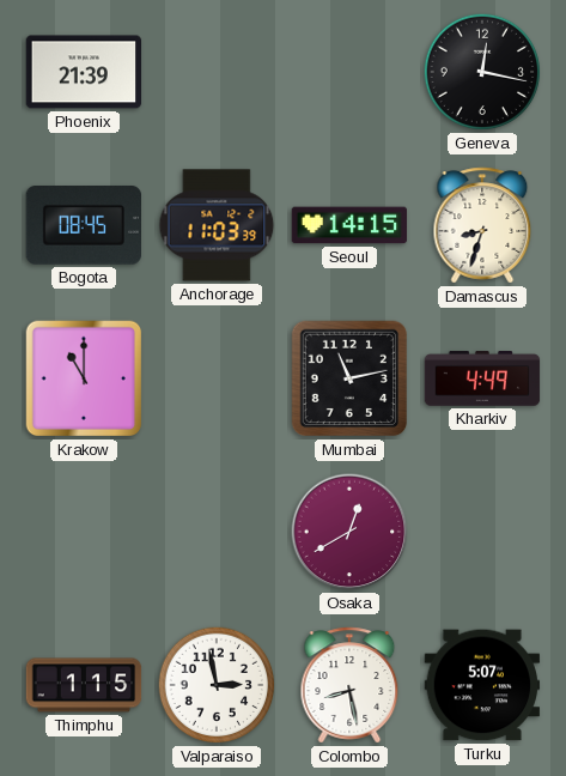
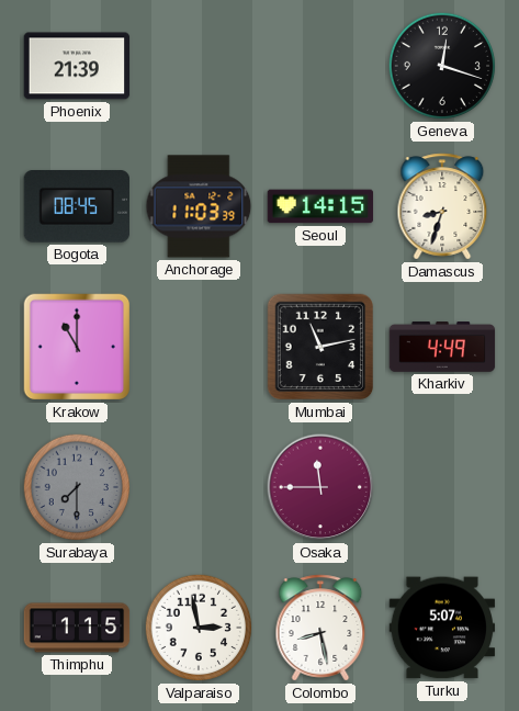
Geneva: 12:17 -> 12:18
Surabaya: none -> 7:30
Osaka: 12:40 -> 11:45
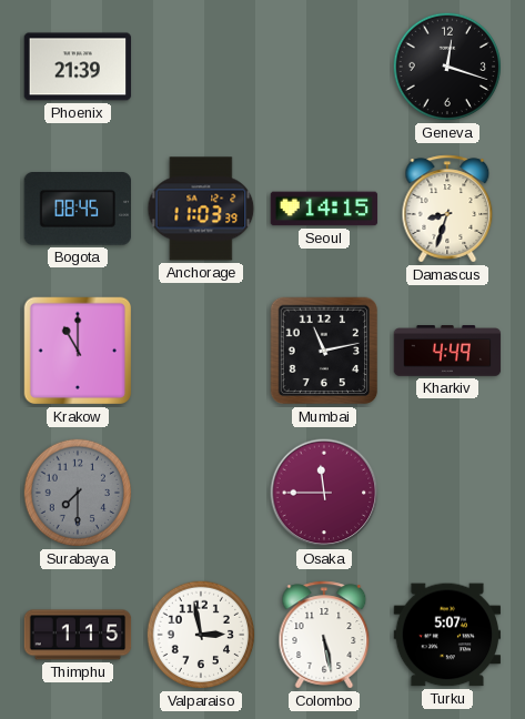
Colombo: 8:28 -> 5:28
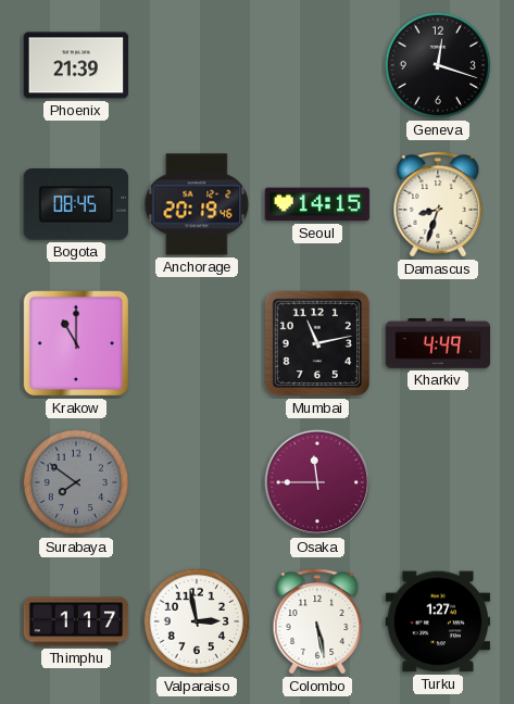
Anchorage: 11:03 -> 20:19
Surabaya: 7:30 -> 7:51
Thimphu: 1:15 -> 1:17
Turku: 5:07 -> 1:27
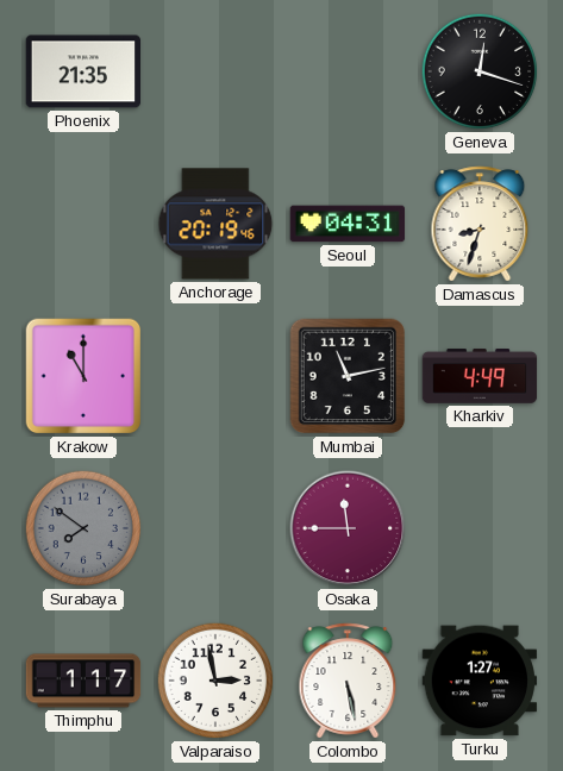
Phoenix: 21:39 -> 21:35
Bogota: 08:45 -> none
Seoul: 14:15 -> 04:31
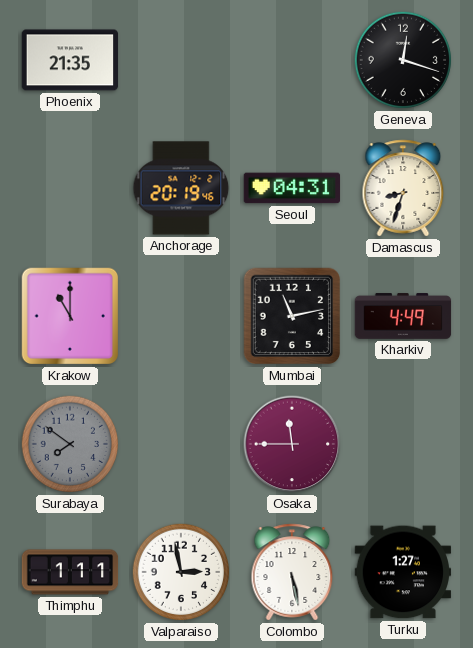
Thimphu: 1:17 -> 1:11
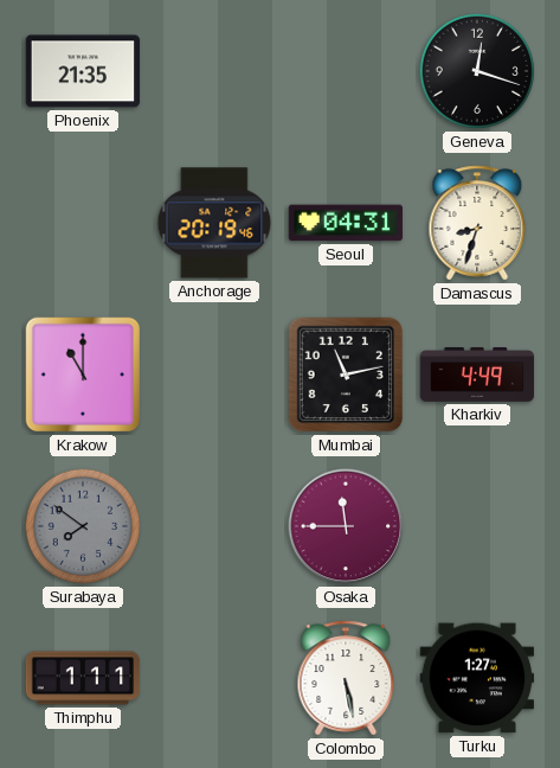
Valparaiso: 2:58 -> none
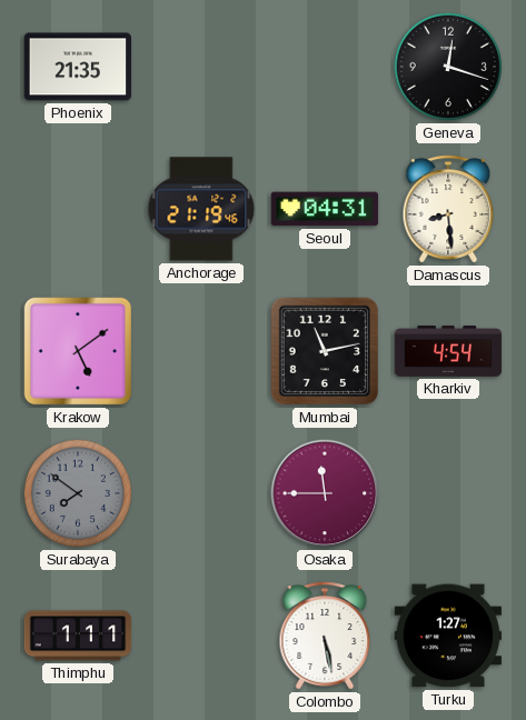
Anchorage: 20:19 -> 21:19
Damascus: 8:33 -> 8:29
Krakow: 11:00 -> 5:09
Kharkiv: 4:49 -> 4:54
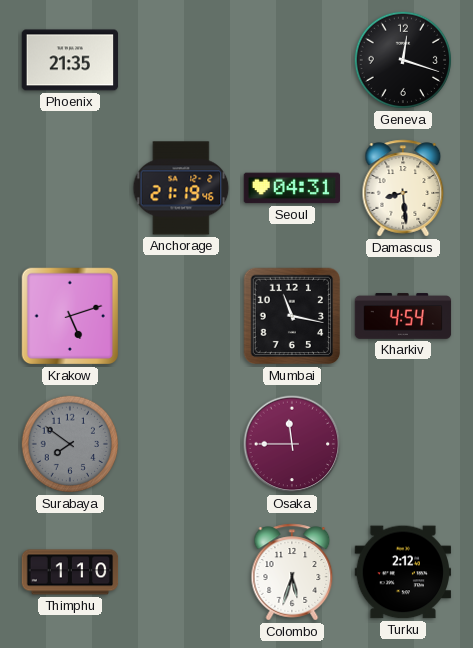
Krakow: 5:09 -> 5:12
Mumbai: 11:13 -> 11:17
Thimphu: 1:11 -> 1:10
Colombo: 5:28 -> 5:33
Turku: 1:27 -> 2:12
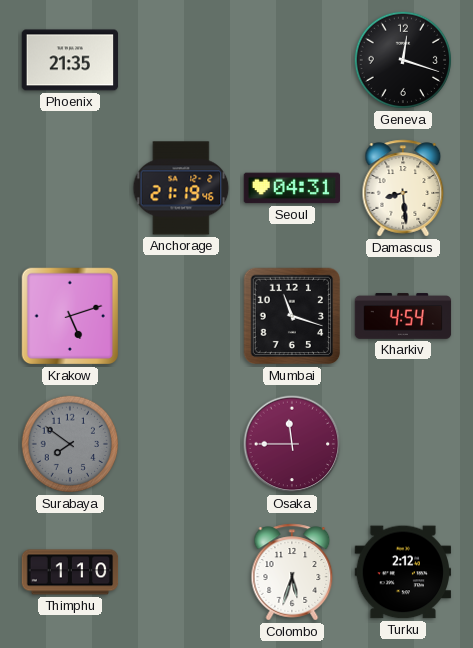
Mumbai: 11:17 -> 11:18
